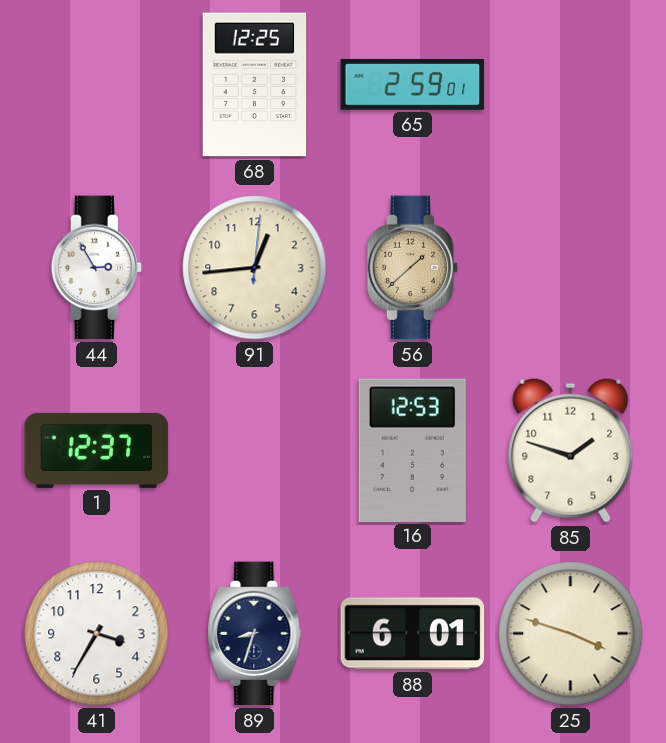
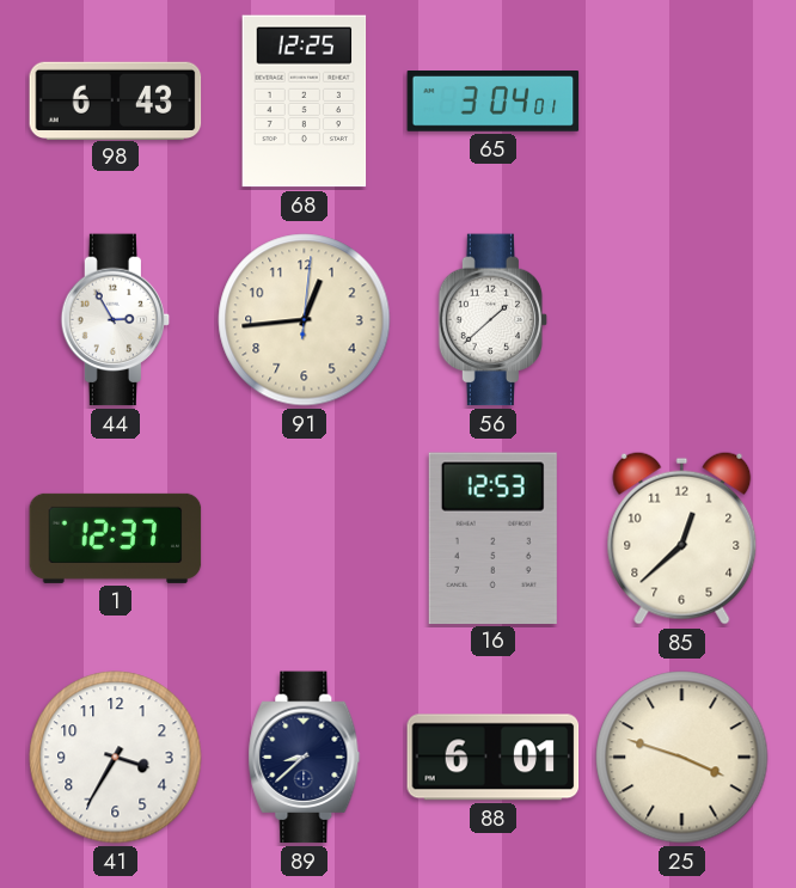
98: none -> 6:43
65: 2:59 -> 3:04
56 dial: champagne -> white
85: 1:48 -> 12:38
89: 8:33 -> 8:38
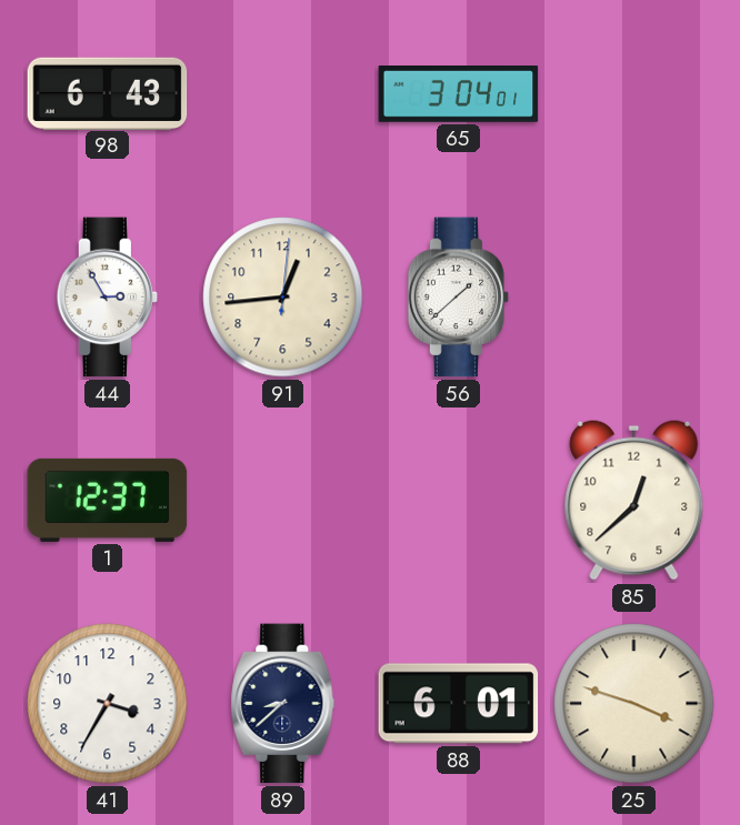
68: 12:25 -> none
16: 12:53 -> none
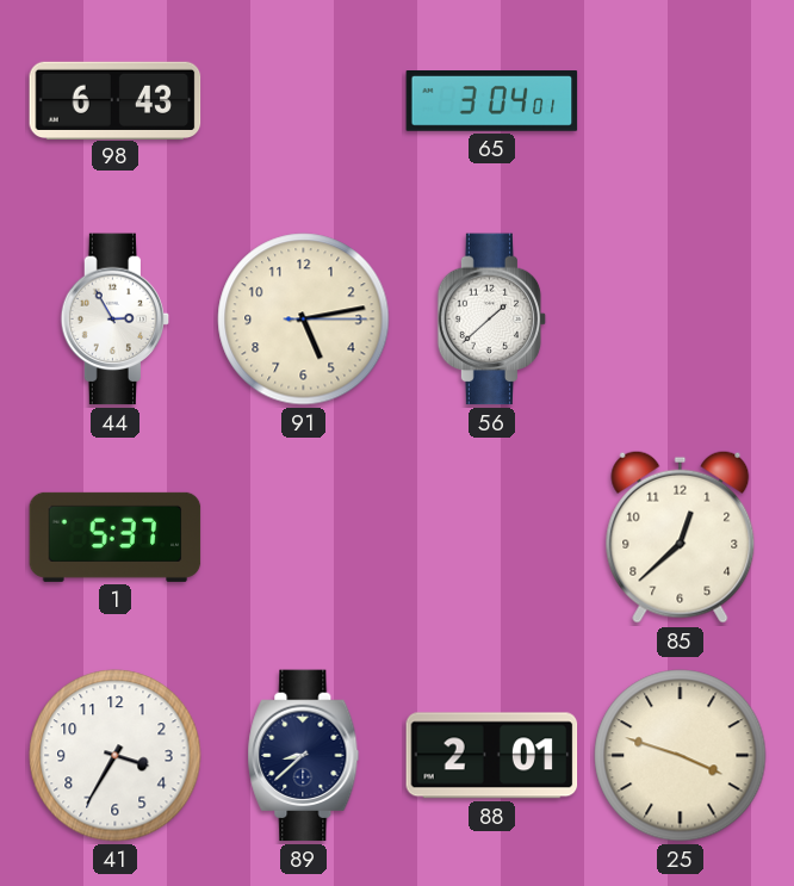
91: 12:44 -> 5:13
1: 12:37 -> 5:37
88: 6:01 -> 2:01
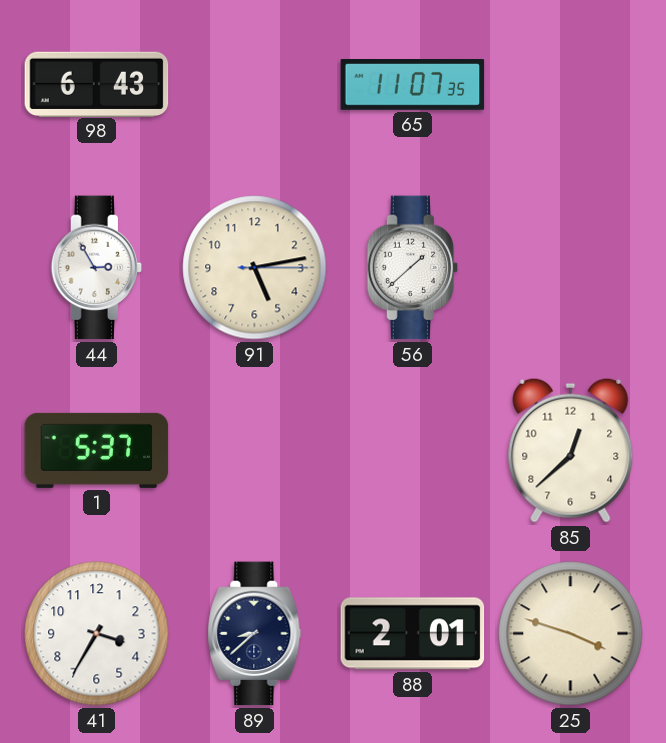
65: 3:04 -> 11:07
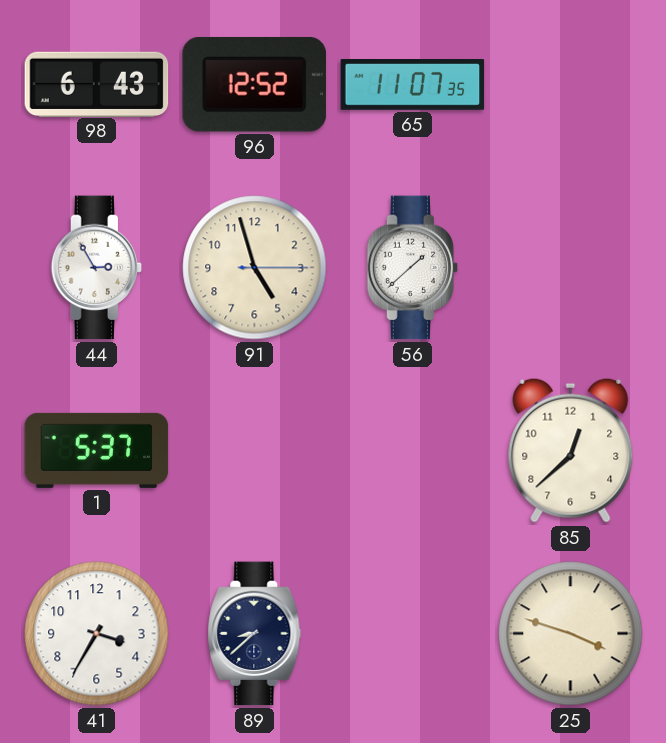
96: none -> 12:52
91: 5:13 -> 4:57
88: 2:01 -> none
